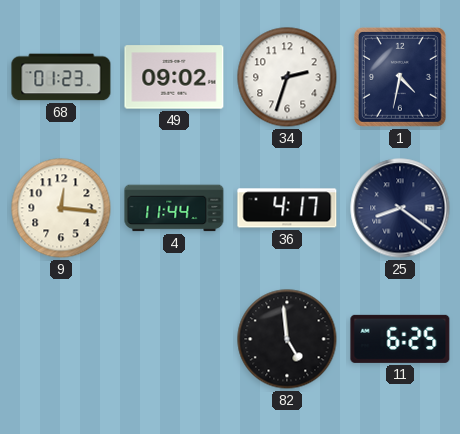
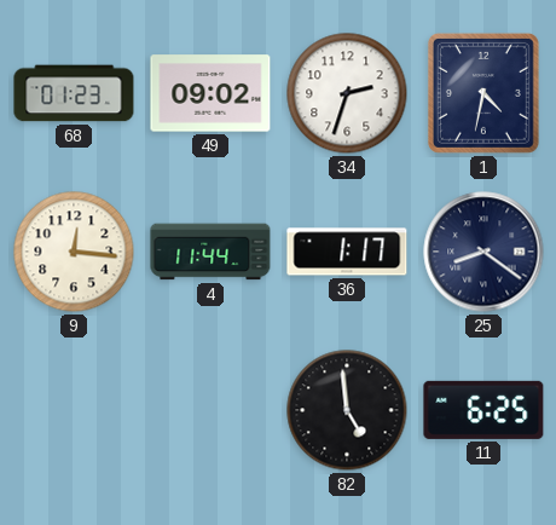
36: 4:17 -> 1:17
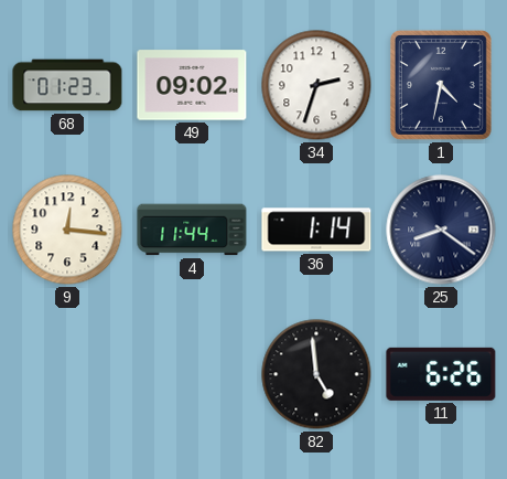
36: 1:17 -> 1:14
11: 6:25 -> 6:26
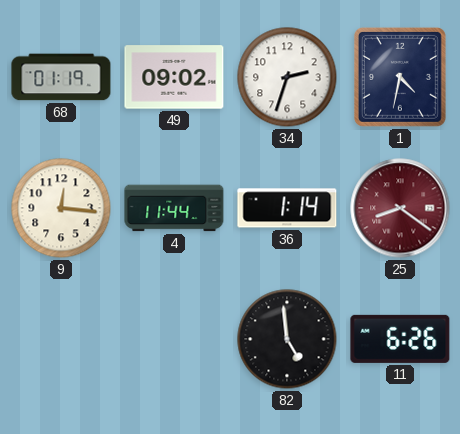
68: 01:23 -> 01:19
25 dial: navy -> burgundy
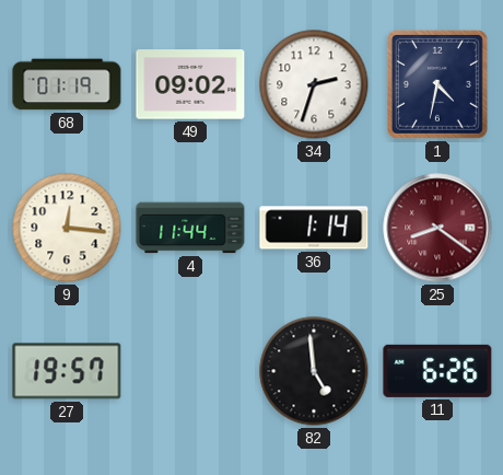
27: none -> 19:57
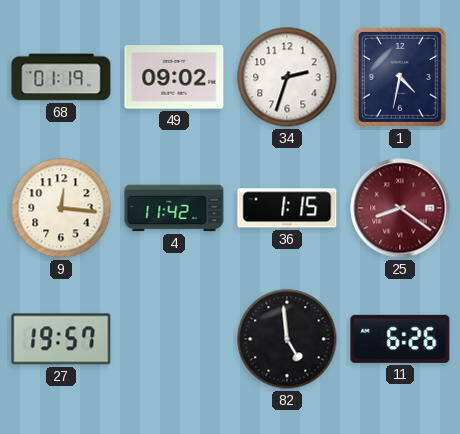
4: 11:44 -> 11:42
36: 1:14 -> 1:15
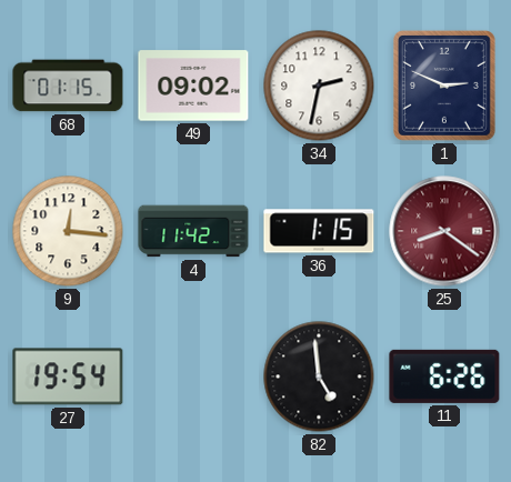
68: 01:19 -> 01:15
34: 2:33 -> 2:32
1: 4:32 -> 2:49
27: 19:57 -> 19:54
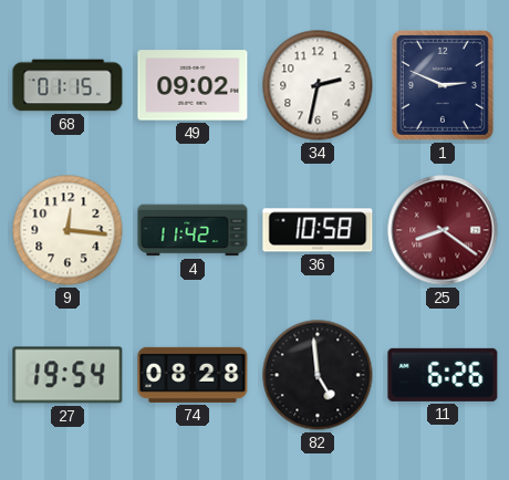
36: 1:15 -> 10:58
74: none -> 08:28
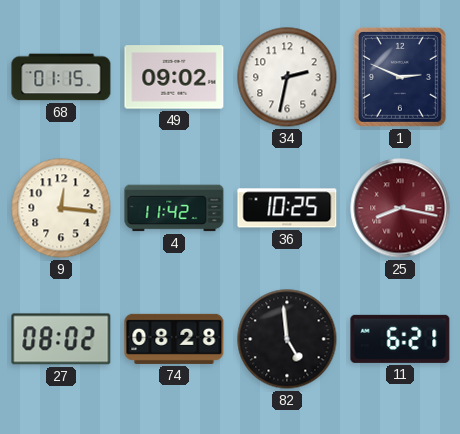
36: 10:58 -> 10:25
25: 8:21 -> 8:17
27: 19:54 -> 08:02
11: 6:26 -> 6:21
